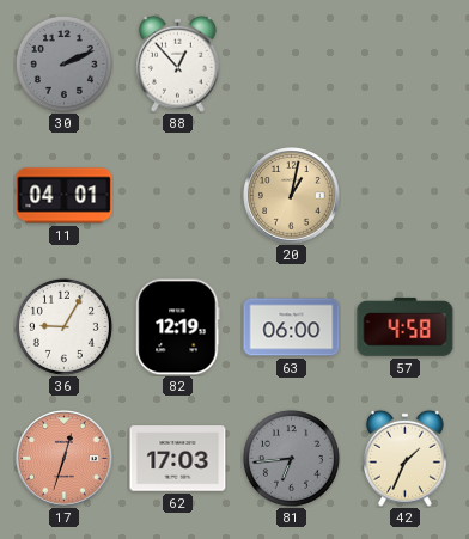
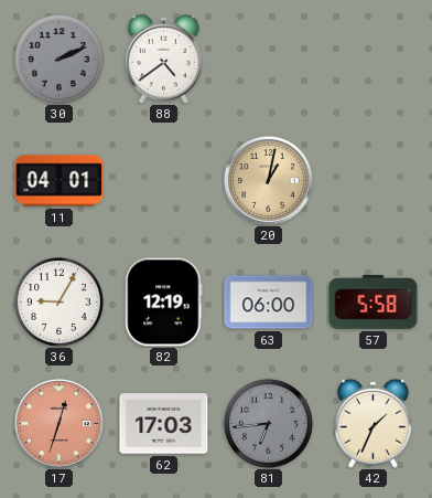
88: 12:53 -> 4:39
57: 4:58 -> 5:58
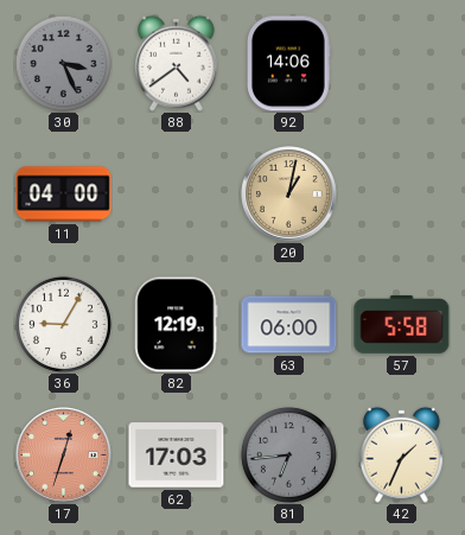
30: 2:11 -> 3:26
92: none -> 14:06
11: 04:01 -> 04:00
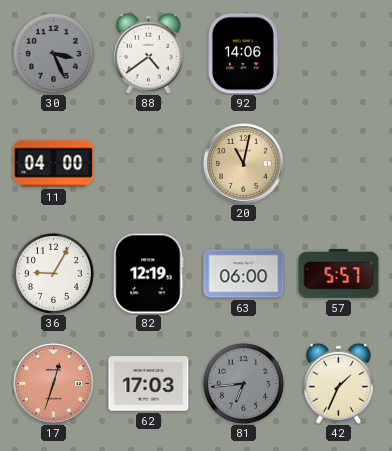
20: 1:02 -> 11:02
57: 5:58 -> 5:57
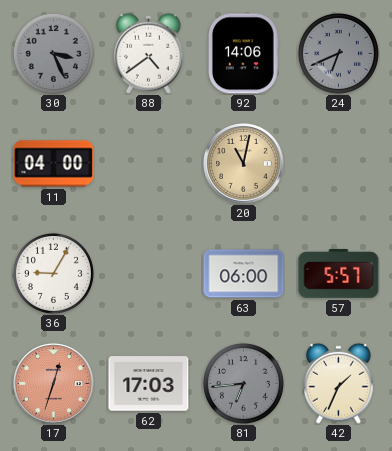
24: none -> 6:41
82: 12:19 -> none
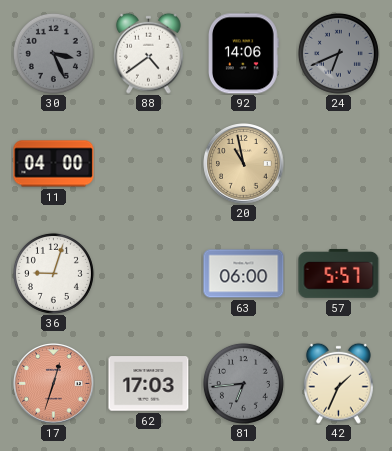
20: 11:02 -> 10:58
36: 9:05 -> 9:03
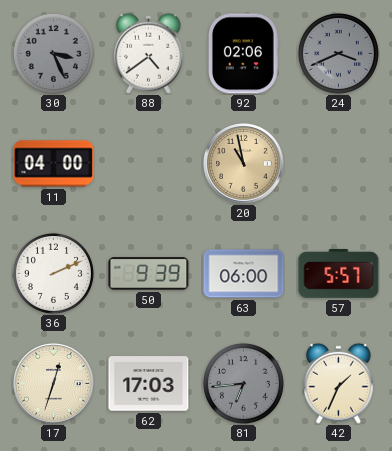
92: 14:06 -> 02:06
24: 6:41 -> 3:41
36: 9:03 -> 2:11
50: none -> 9:39
17 dial: salmon -> cream
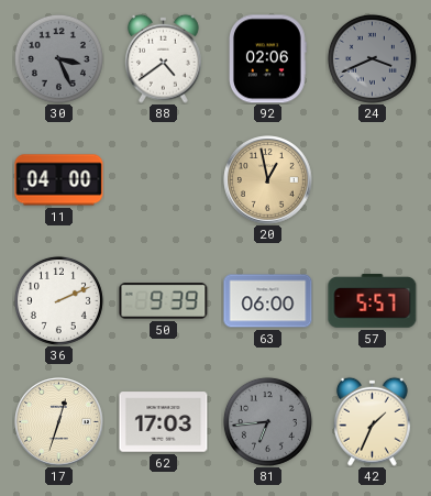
20: 10:58 -> 12:58
